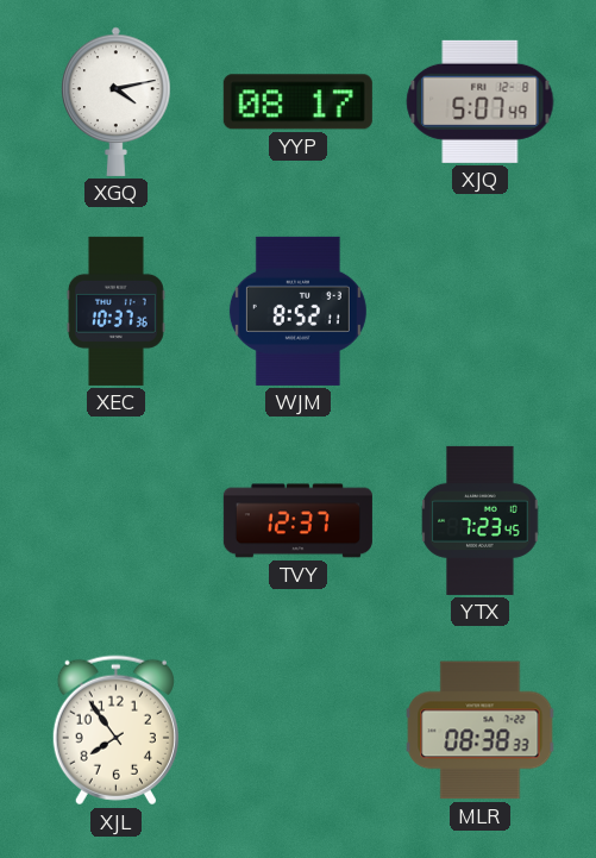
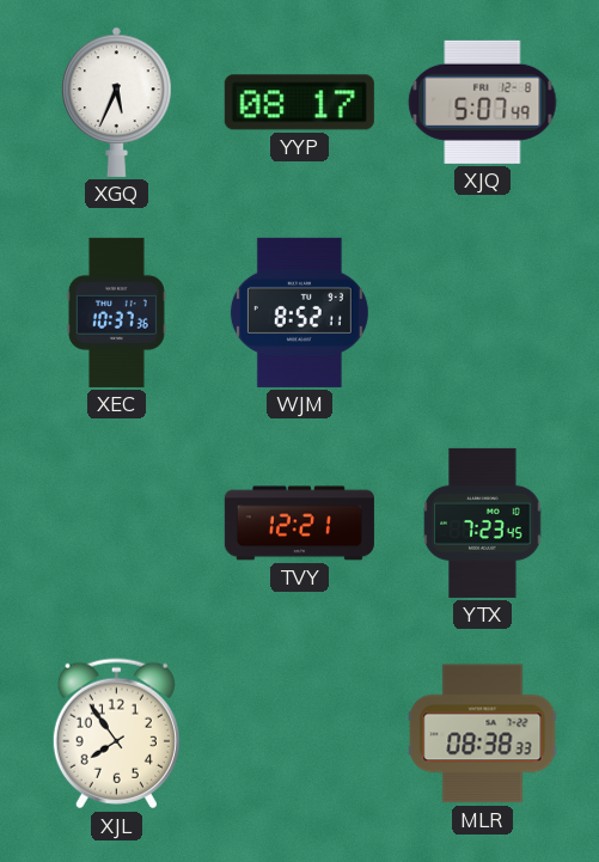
XGQ: 4:13 -> 5:34
TVY: 12:37 -> 12:21
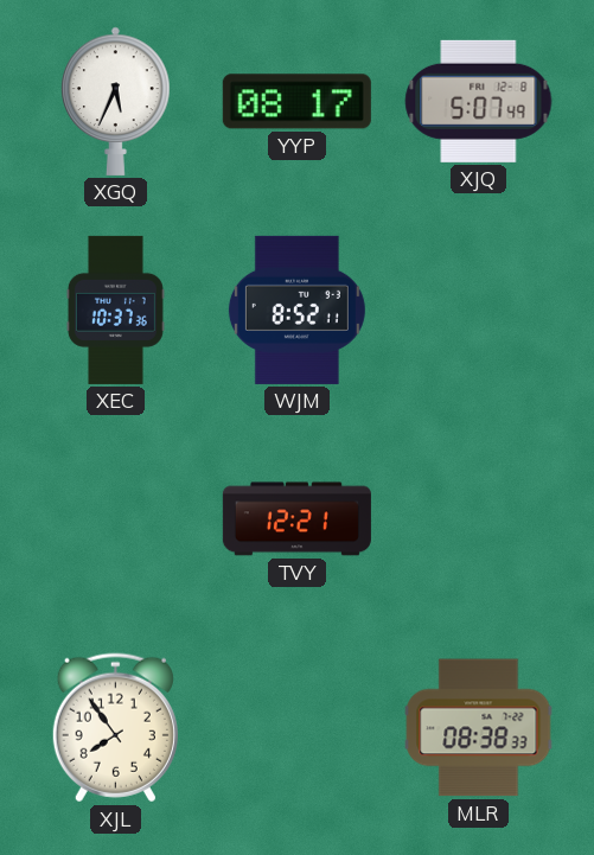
YTX: 7:23 -> none
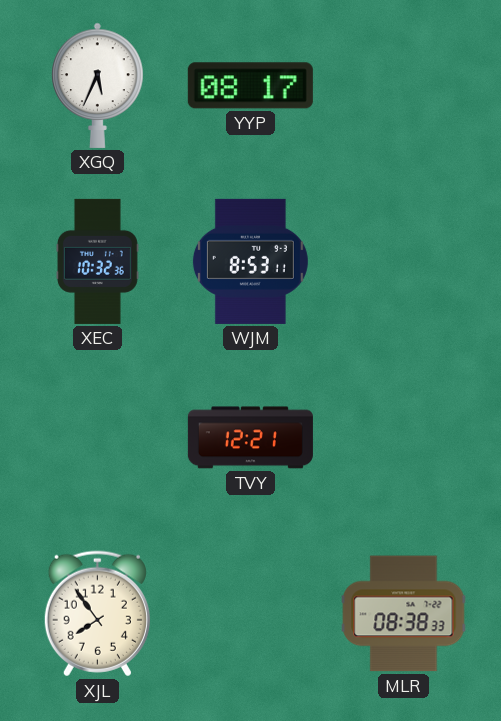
XJQ: 5:07 -> none
XEC: 10:37 -> 10:32
WJM: 8:52 -> 8:53
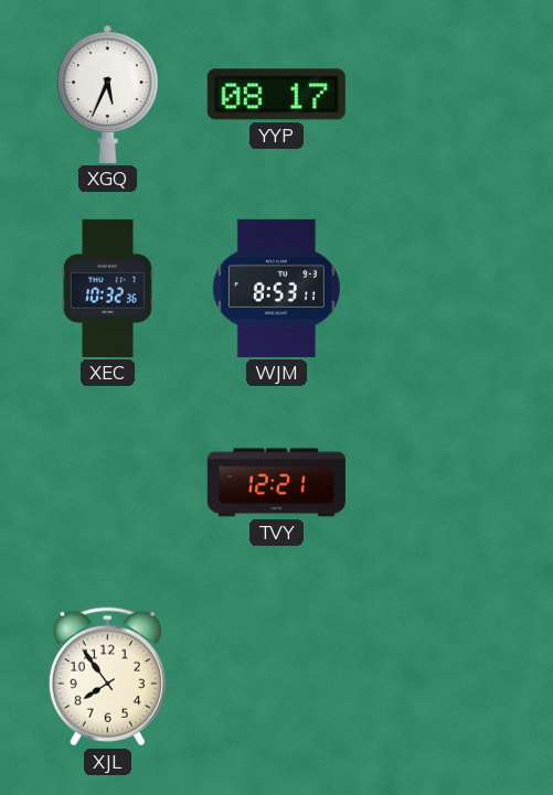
MLR: 08:38 -> none
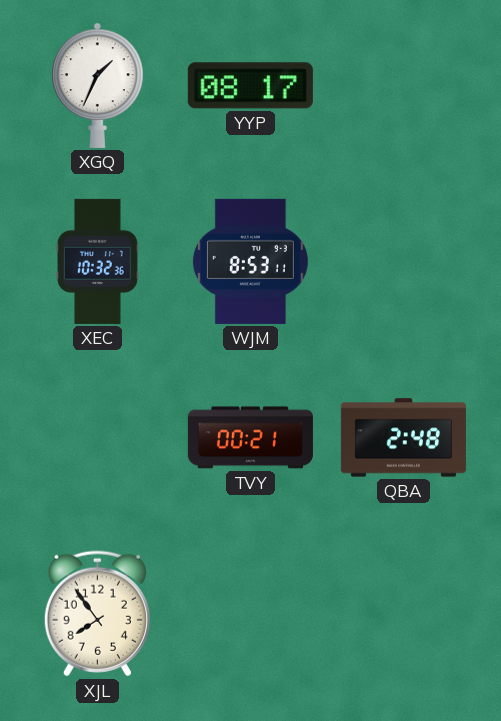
XGQ: 5:34 -> 1:34
TVY: 12:21 -> 00:21
QBA: none -> 2:48
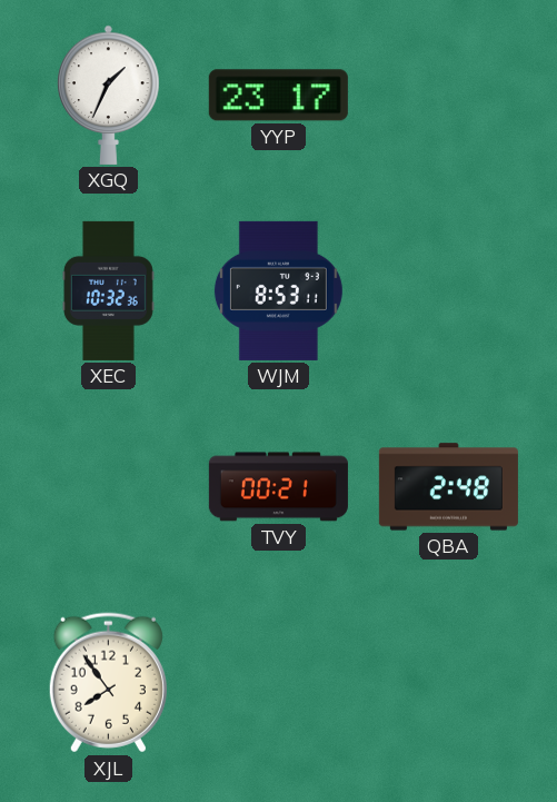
YYP: 08:17 -> 23:17
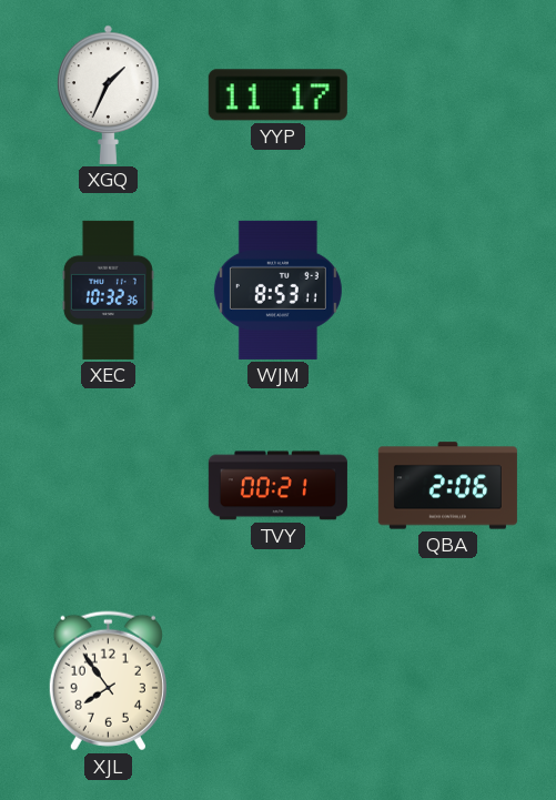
YYP: 23:17 -> 11:17
QBA: 2:48 -> 2:06
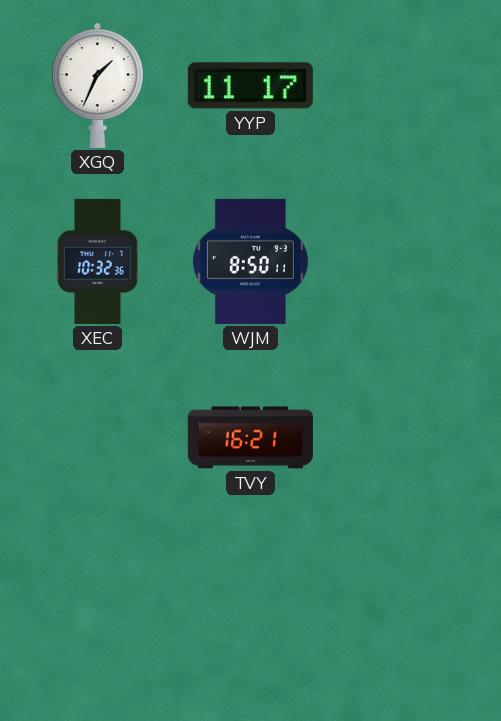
WJM: 8:53 -> 8:50
TVY: 00:21 -> 16:21
QBA: 2:06 -> none
XJL: 7:54 -> none
